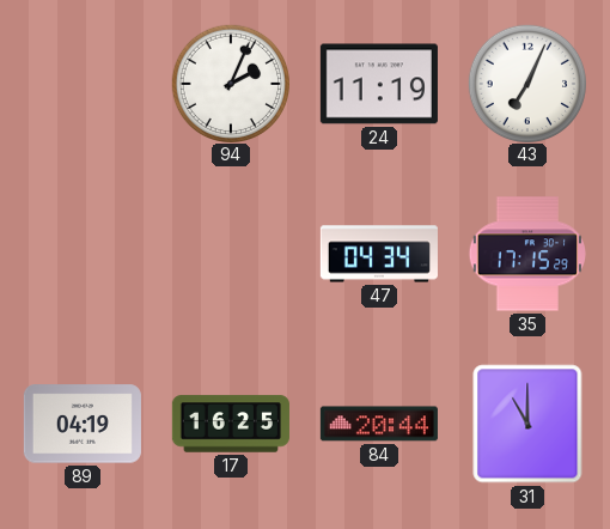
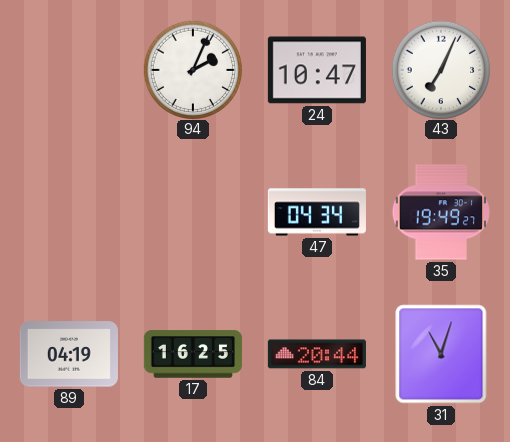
24: 11:19 -> 10:47
35: 17:15 -> 19:49
31: 11:00 -> 11:03
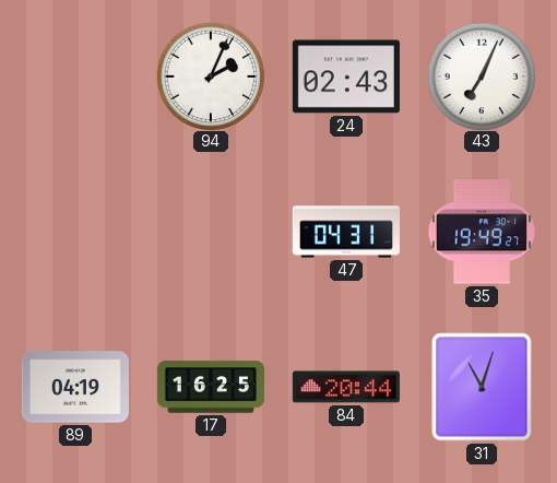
24: 10:47 -> 02:43
47: 04:34 -> 04:31
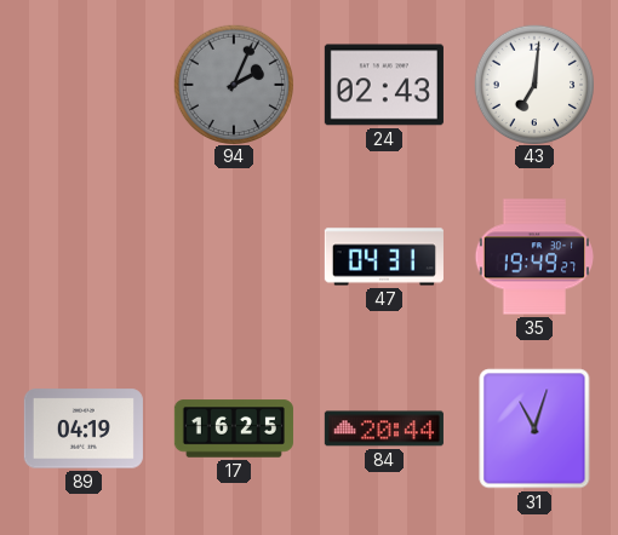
94 dial: white -> grey
43: 7:04 -> 7:01
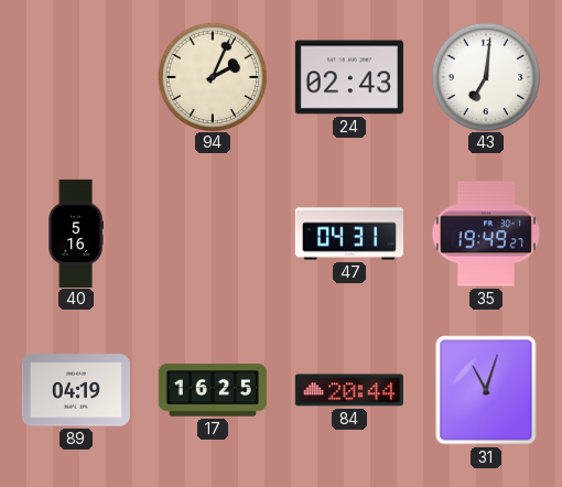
94 dial: grey -> cream
40: none -> 5:16
